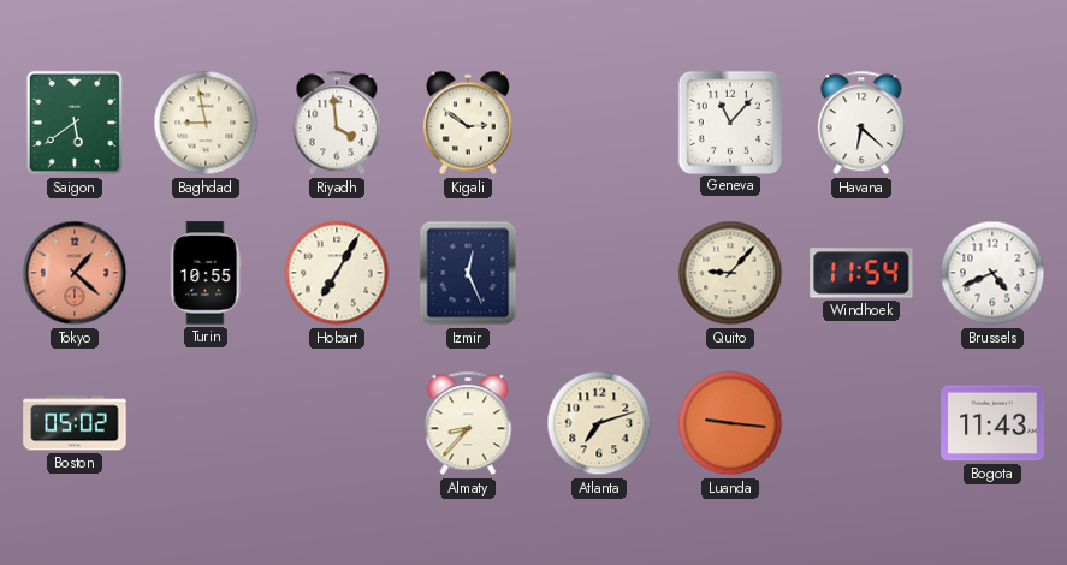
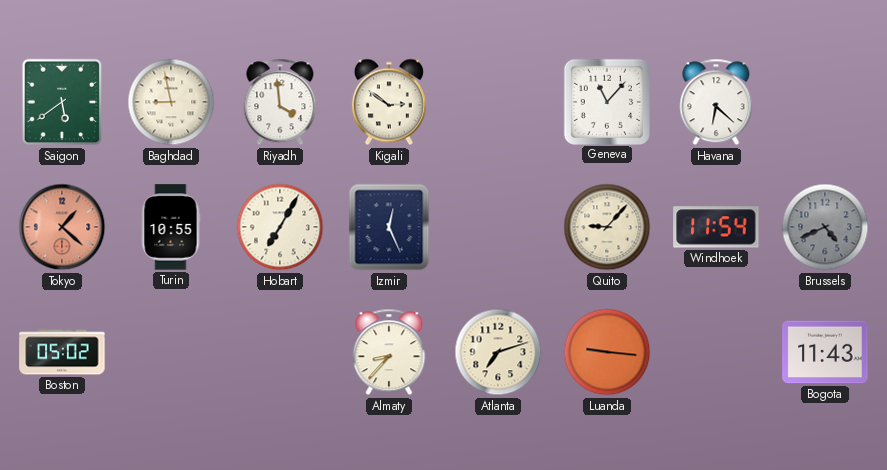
Brussels dial: white -> grey
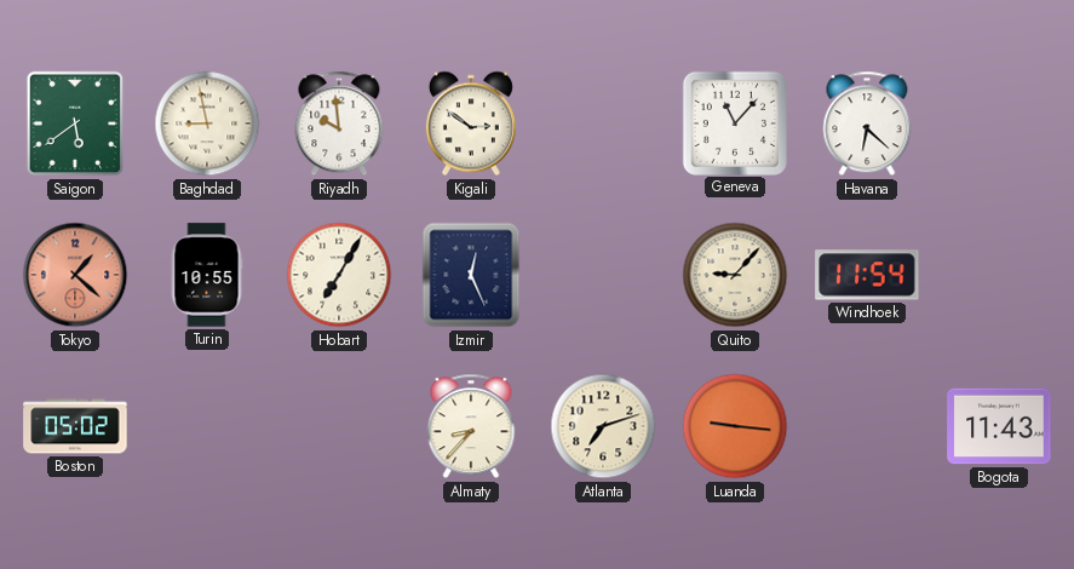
Riyadh: 3:59 -> 9:59
Brussels: 4:41 -> none
